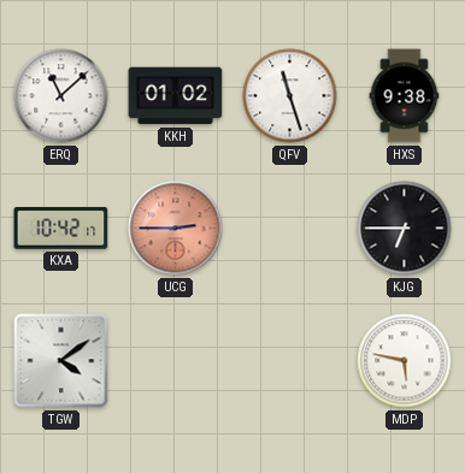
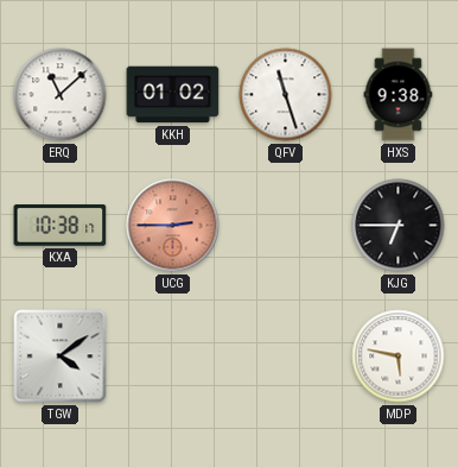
KXA: 10:42 -> 10:38
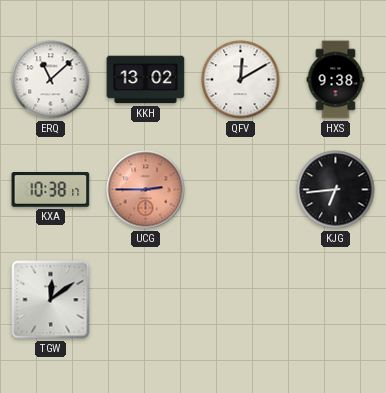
KKH: 01:02 -> 13:02
QFV: 11:27 -> 12:10
KJG: 6:45 -> 6:44
TGW: 4:09 -> 12:09
MDP: 5:47 -> none
